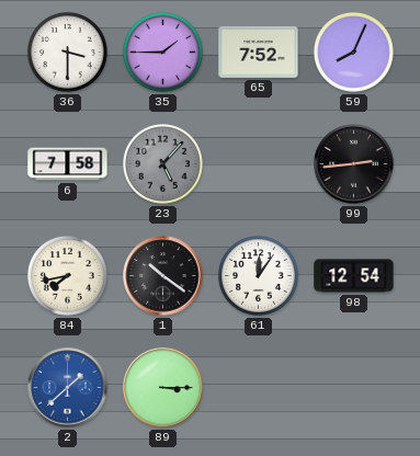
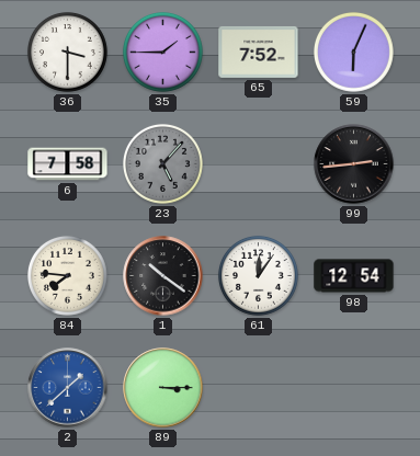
59: 8:04 -> 6:04
84: 7:43 -> 7:46
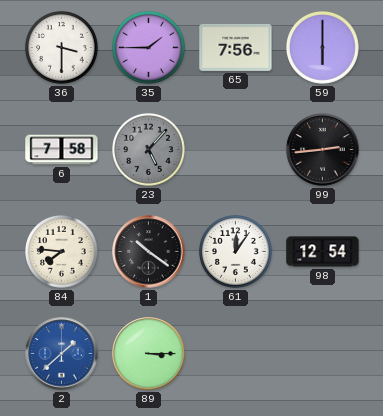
65: 7:52 -> 7:56
59: 6:04 -> 6:00
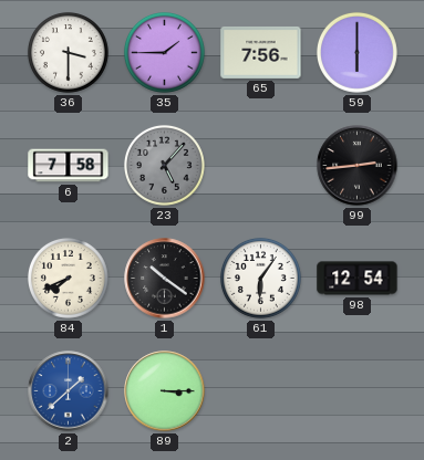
84: 7:46 -> 7:41
61: 12:06 -> 6:06
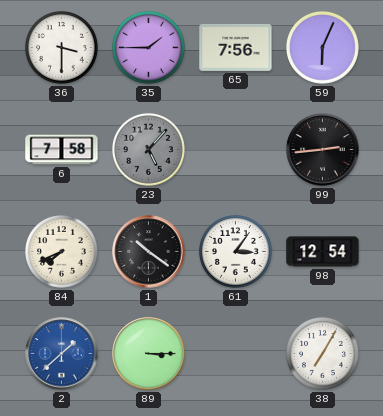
59: 6:00 -> 6:04
61: 6:06 -> 3:06
38: none -> 7:05
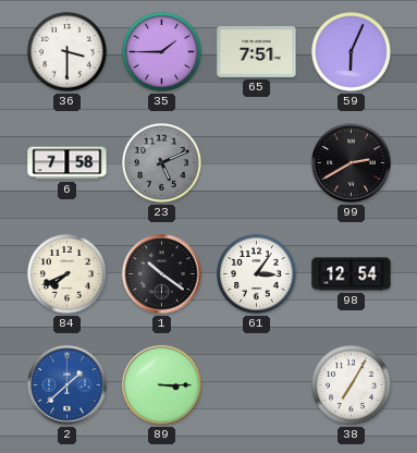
65: 7:56 -> 7:51
23: 5:07 -> 5:11
99: 2:44 -> 2:40
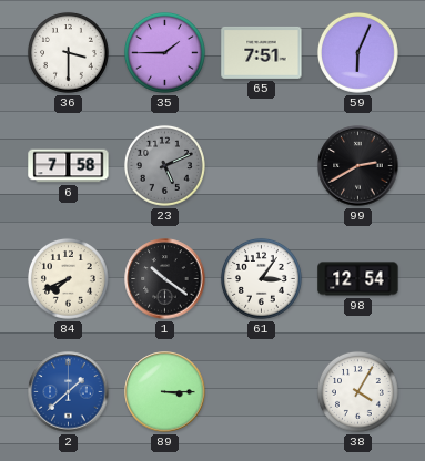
38: 7:05 -> 4:05
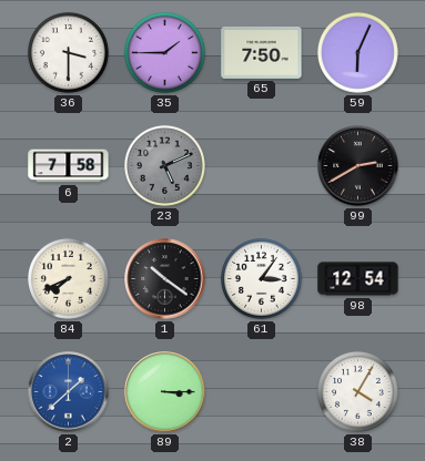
65: 7:51 -> 7:50
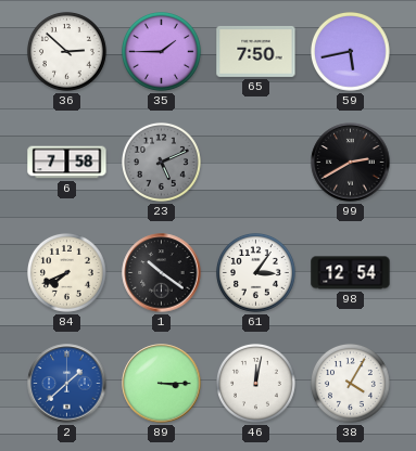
36: 3:30 -> 2:52
59: 6:04 -> 5:43
46: none -> 12:02
